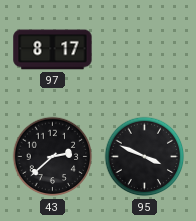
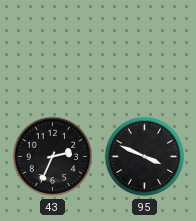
97: 8:17 -> none
43: 2:38 -> 2:34
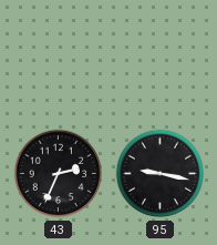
95: 3:49 -> 9:17
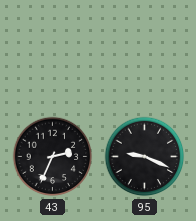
95: 9:17 -> 9:19
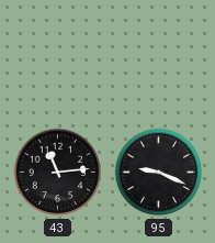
43: 2:34 -> 11:14
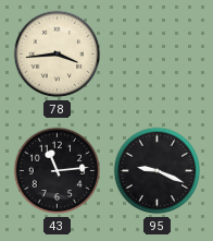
78: none -> 3:44
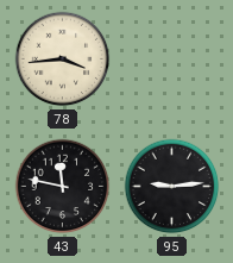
43: 11:14 -> 11:47
95: 9:19 -> 9:14
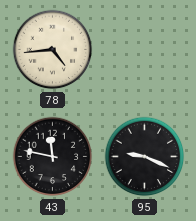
78: 3:44 -> 4:44
95: 9:14 -> 9:19
